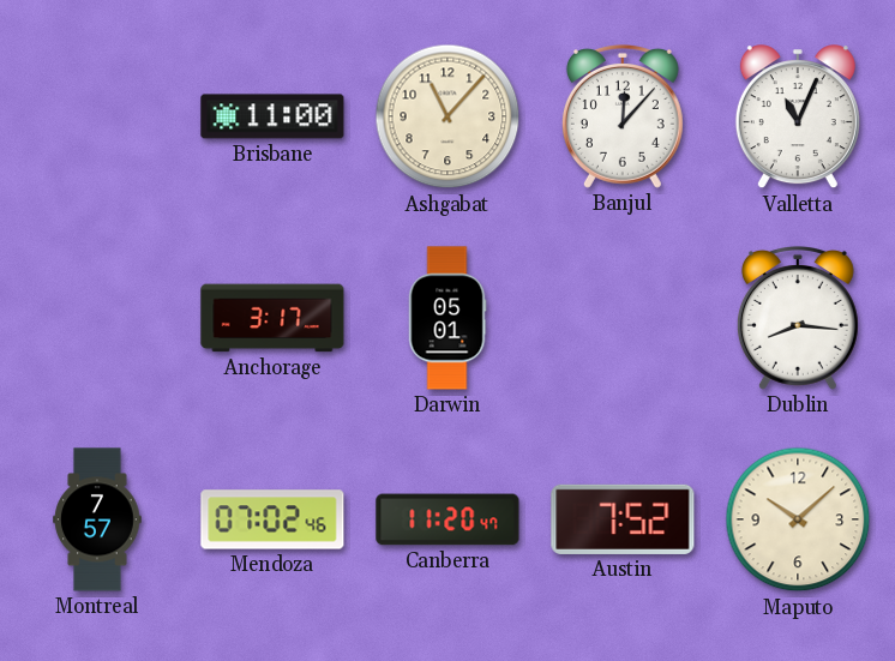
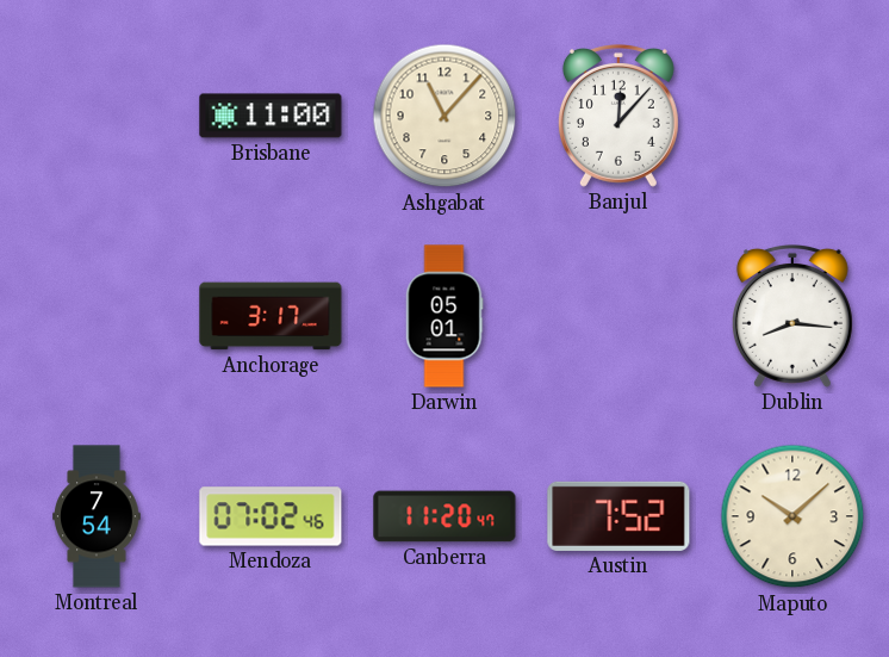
Valletta: 11:04 -> none
Montreal: 7:57 -> 7:54
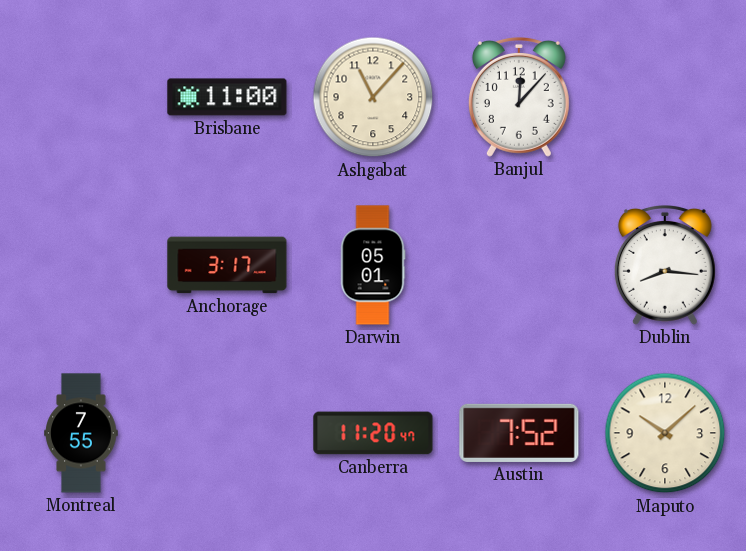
Montreal: 7:54 -> 7:55
Mendoza: 07:02 -> none
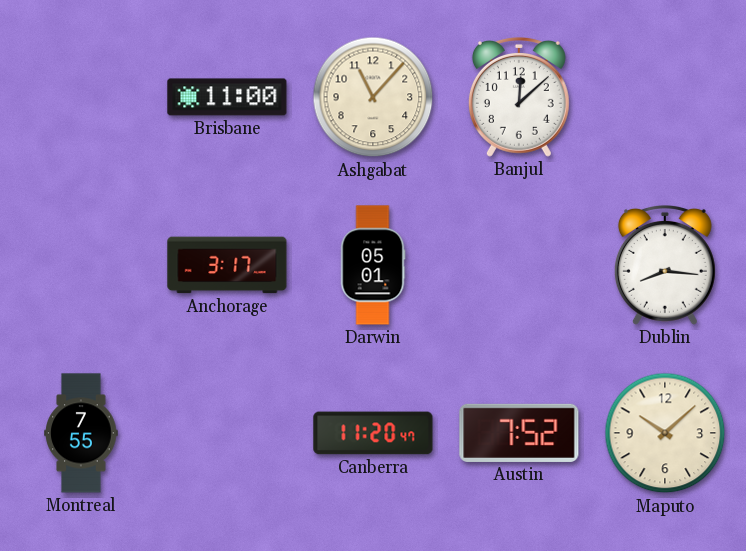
Banjul: 12:07 -> 12:08
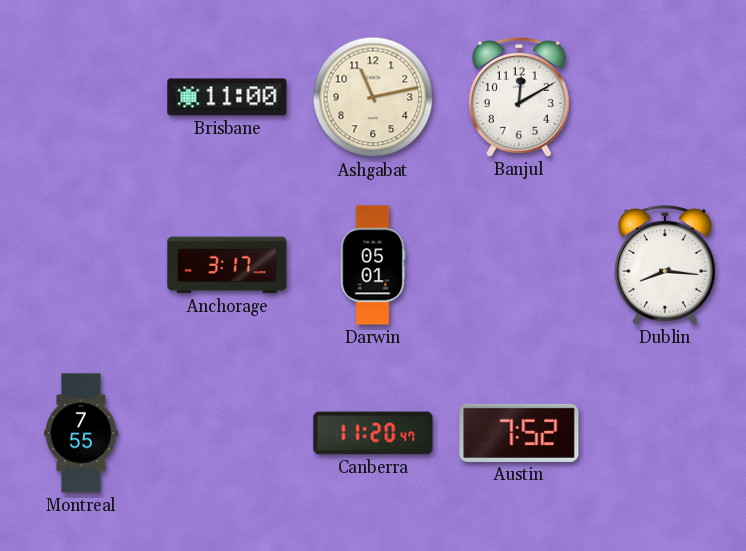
Ashgabat: 11:07 -> 11:13
Banjul: 12:08 -> 12:10
Maputo: 10:08 -> none
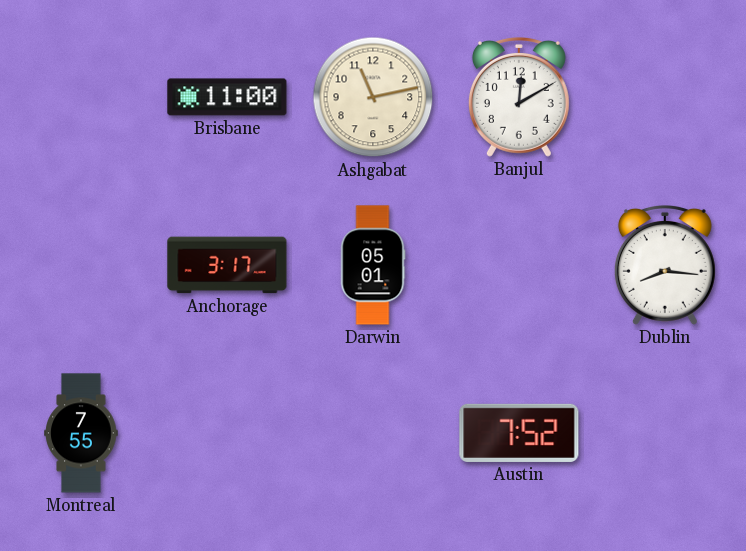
Canberra: 11:20 -> none
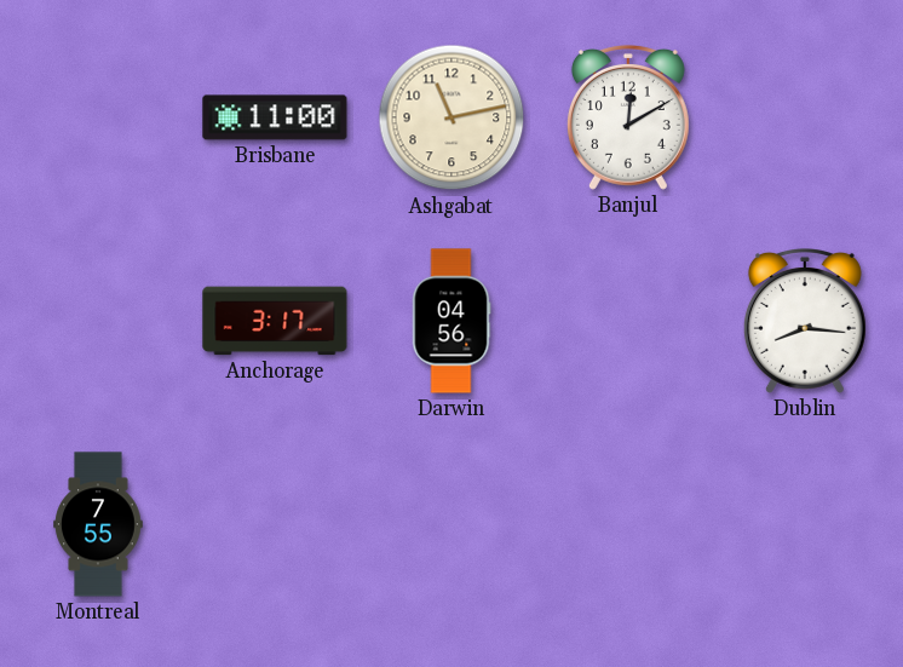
Darwin: 05:01 -> 04:56
Austin: 7:52 -> none
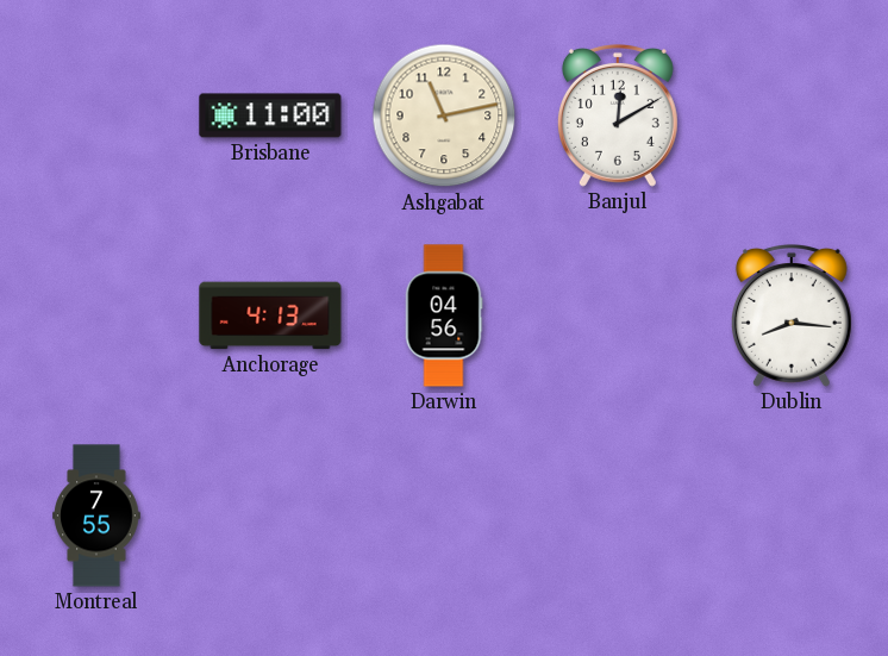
Anchorage: 3:17 -> 4:13
